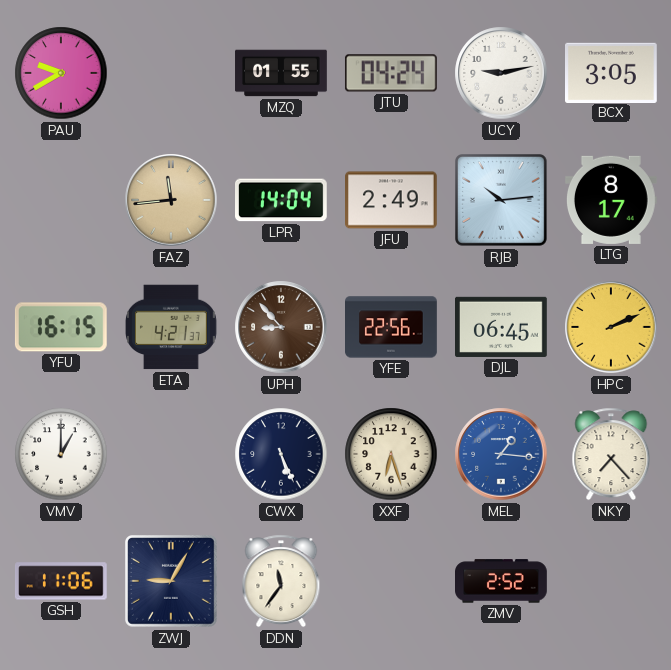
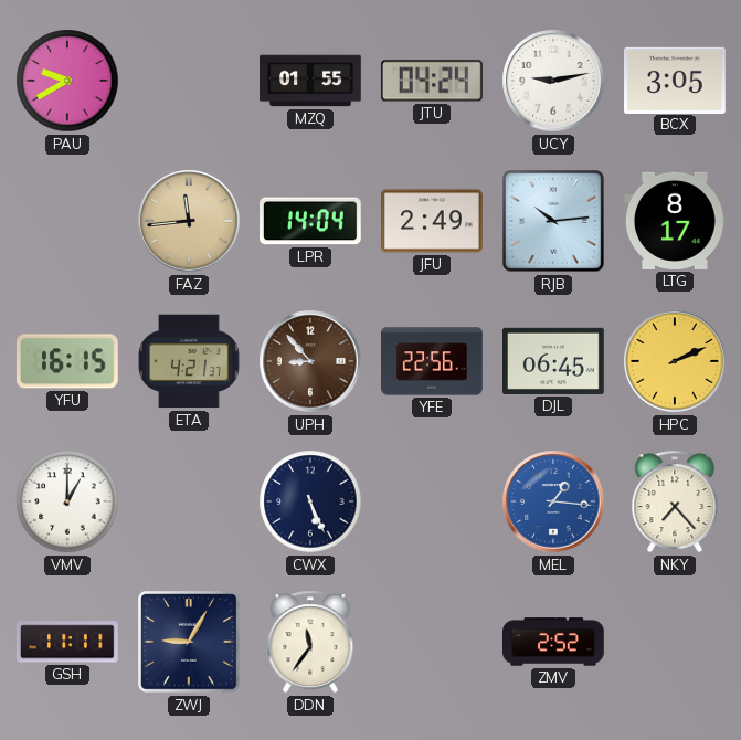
XXF: 6:27 -> none
GSH: 11:06 -> 11:11
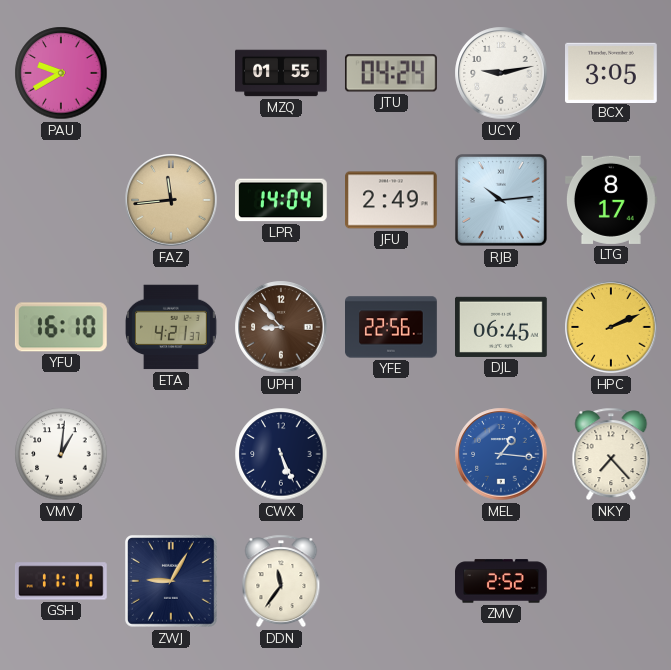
YFU: 16:15 -> 16:10
VMV: 1:00 -> 1:01
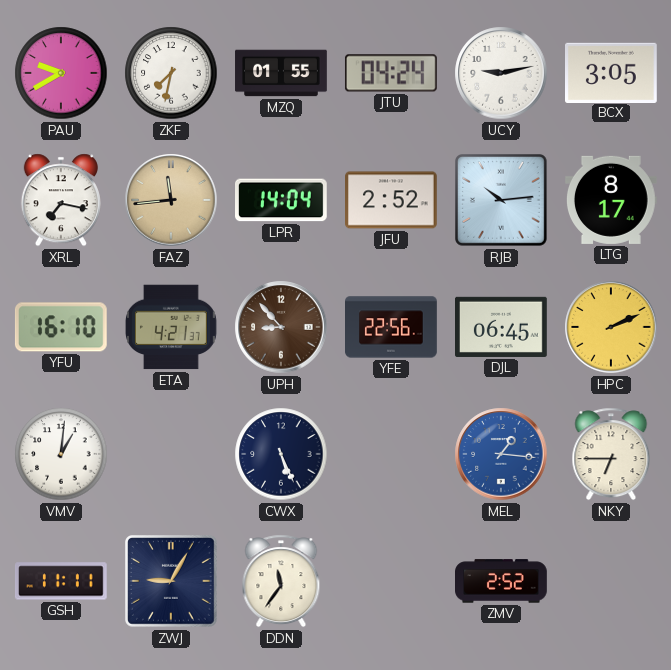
ZKF: none -> 7:32
XRL: none -> 7:17
JFU: 2:49 -> 2:52
NKY: 7:23 -> 6:45
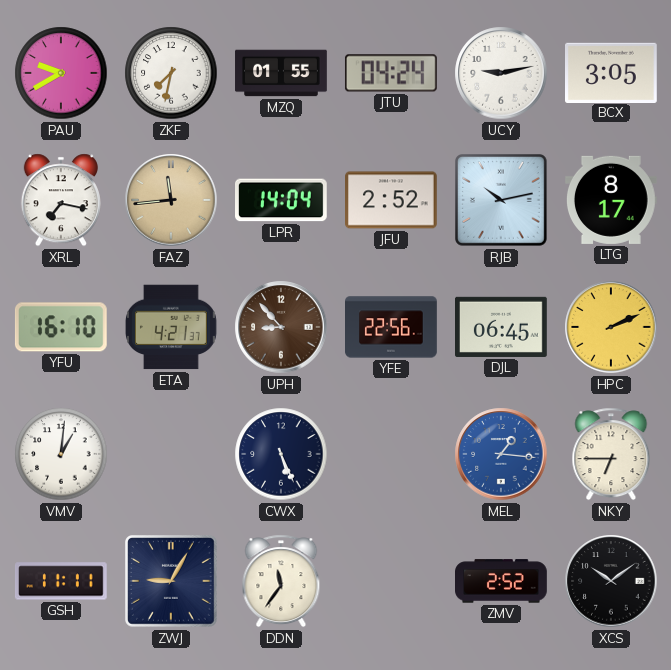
RJB: 10:14 -> 10:13
XCS: none -> 10:09
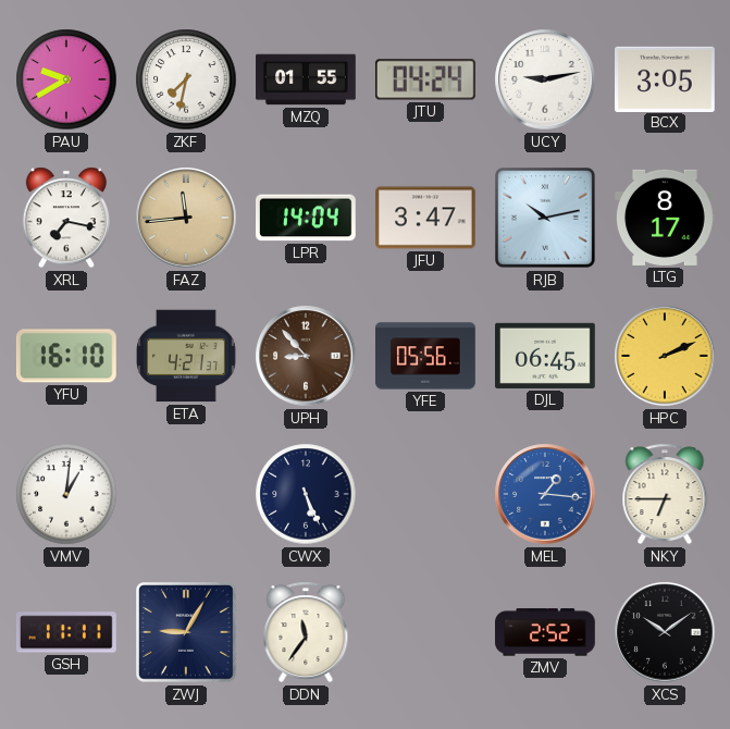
JFU: 2:52 -> 3:47
YFE: 22:56 -> 05:56
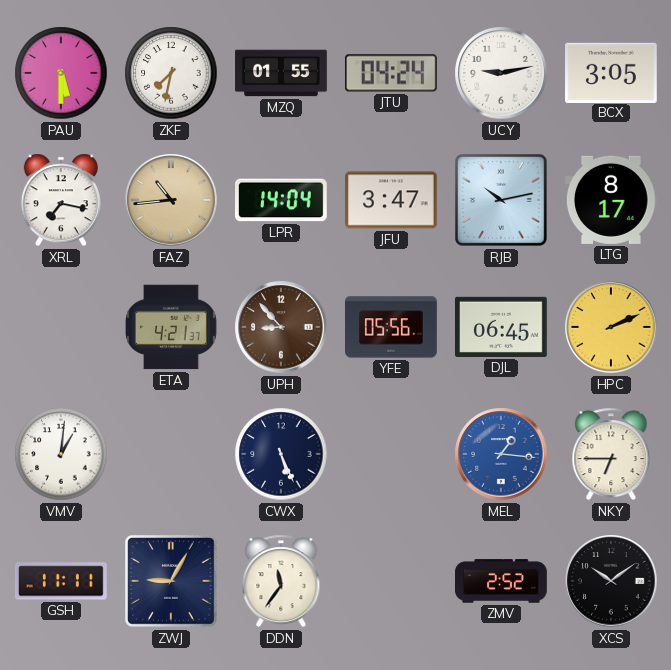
PAU: 9:40 -> 5:30
FAZ: 11:44 -> 10:44
YFU: 16:10 -> none
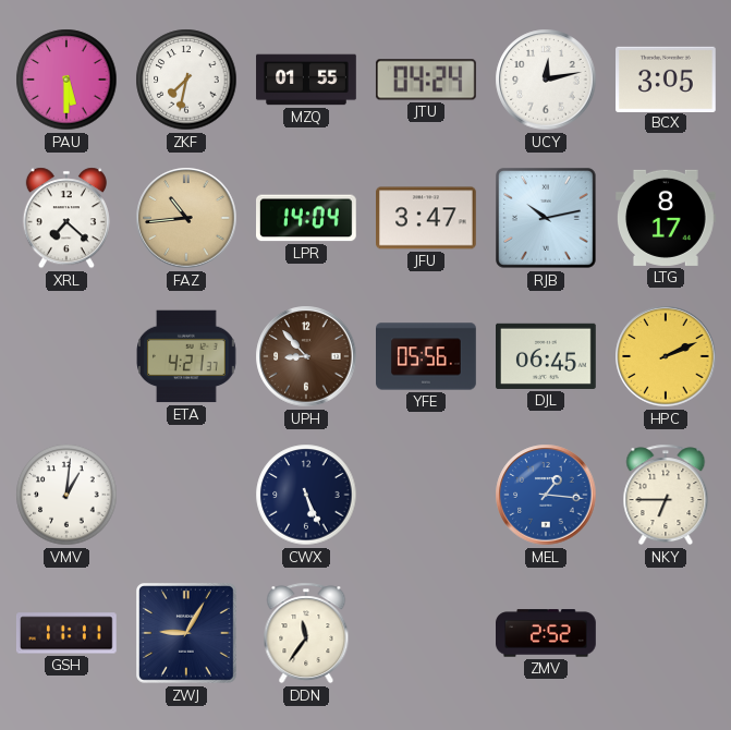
UCY: 9:13 -> 12:13
XRL: 7:17 -> 7:22
XCS: 10:09 -> none
